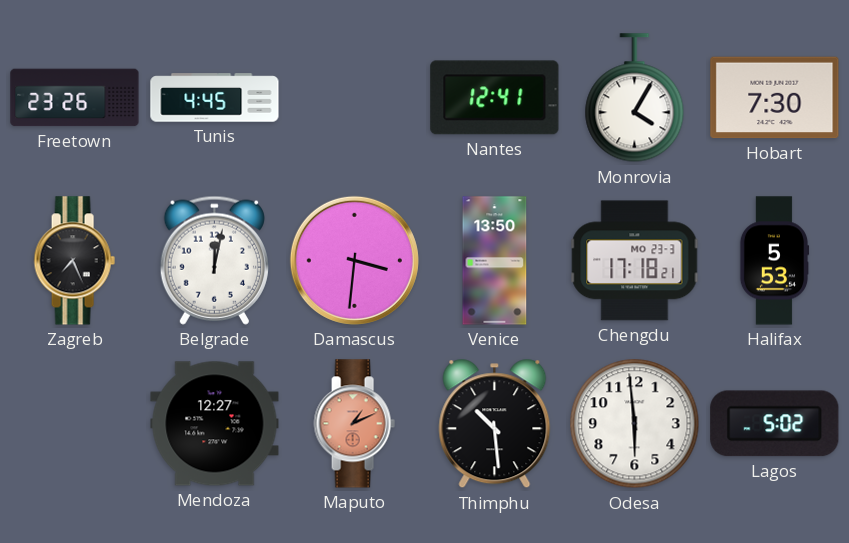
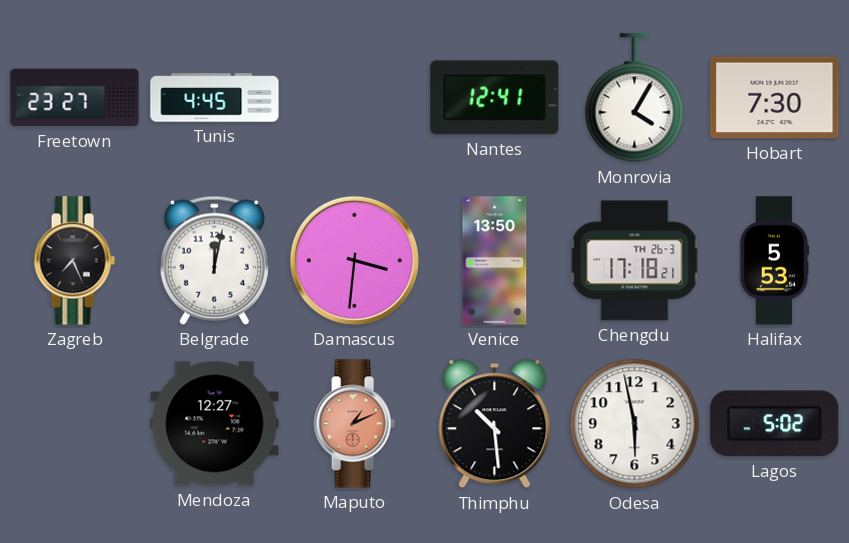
Freetown: 23:26 -> 23:27
Chengdu date: MO 23-3 -> TH 26-3
Odesa: 5:59 -> 5:58
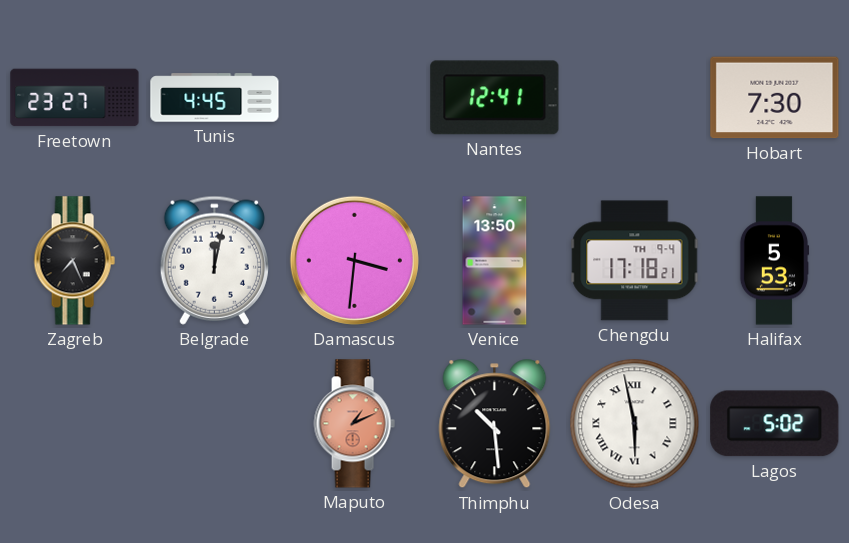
Monrovia: 4:05 -> none
Chengdu date: TH 26-3 -> TH 9-4
Mendoza: 12:27 -> none
Odesa numerals: Arabic -> Roman
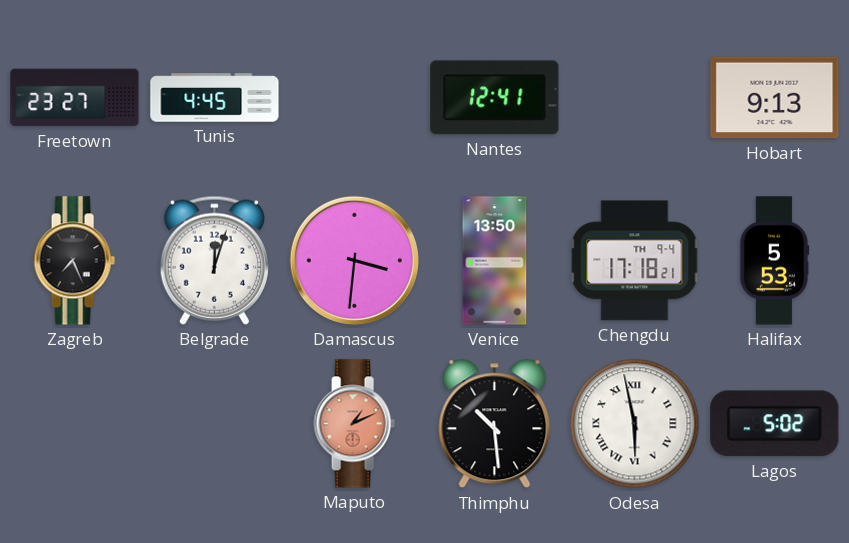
Hobart: 7:30 -> 9:13
Belgrade: 12:02 -> 12:03
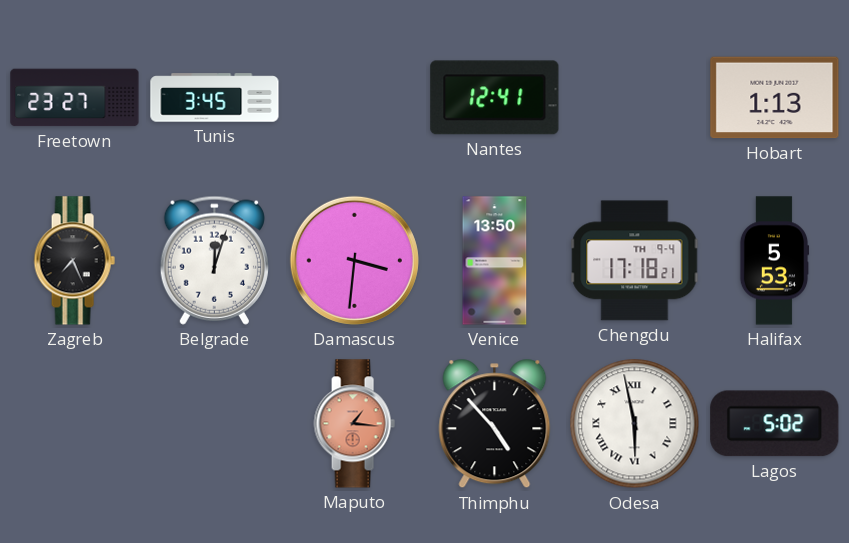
Tunis: 4:45 -> 3:45
Hobart: 9:13 -> 1:13
Maputo: 1:11 -> 1:16
Thimphu: 10:29 -> 4:53
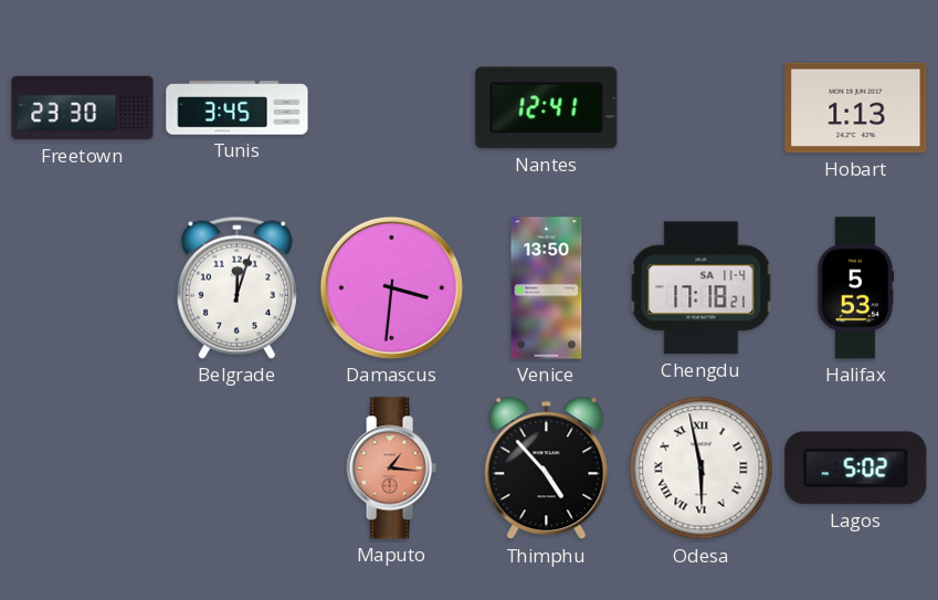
Freetown: 23:27 -> 23:30
Zagreb: 7:26 -> none
Chengdu date: TH 9-4 -> SA 11-4
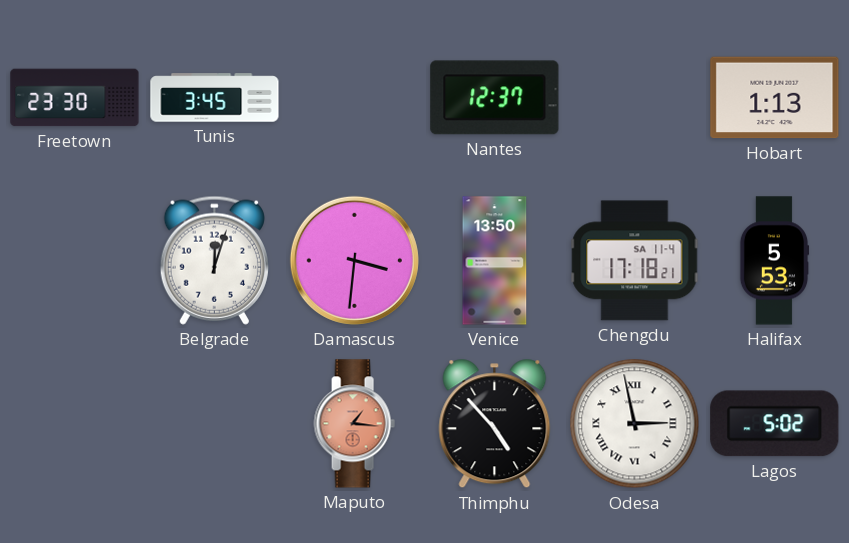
Nantes: 12:41 -> 12:37
Odesa: 5:58 -> 2:58
